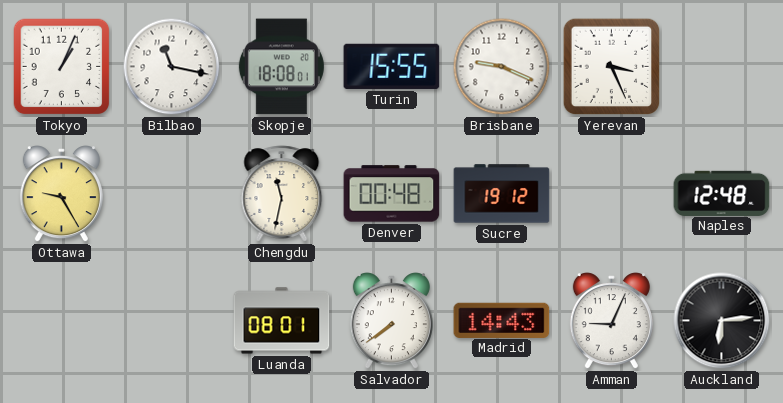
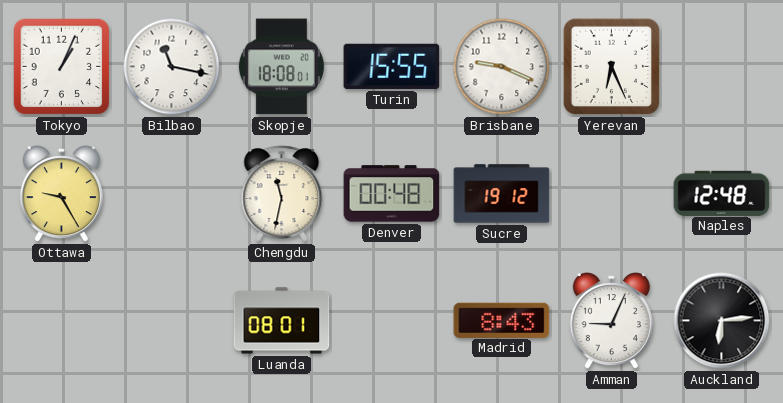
Yerevan: 3:26 -> 6:26
Salvador: 7:39 -> none
Madrid: 14:43 -> 8:43
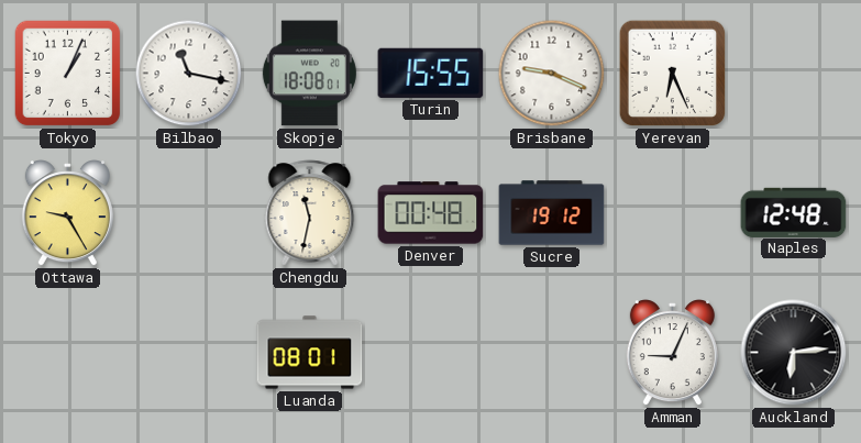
Madrid: 8:43 -> none
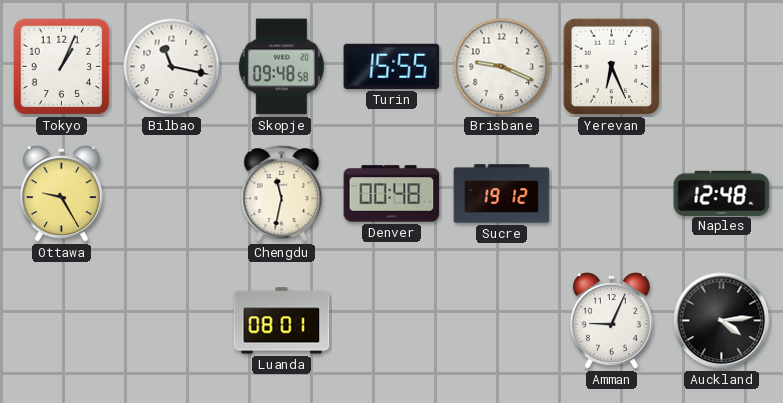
Skopje: 18:08 -> 09:48
Auckland: 6:14 -> 4:14
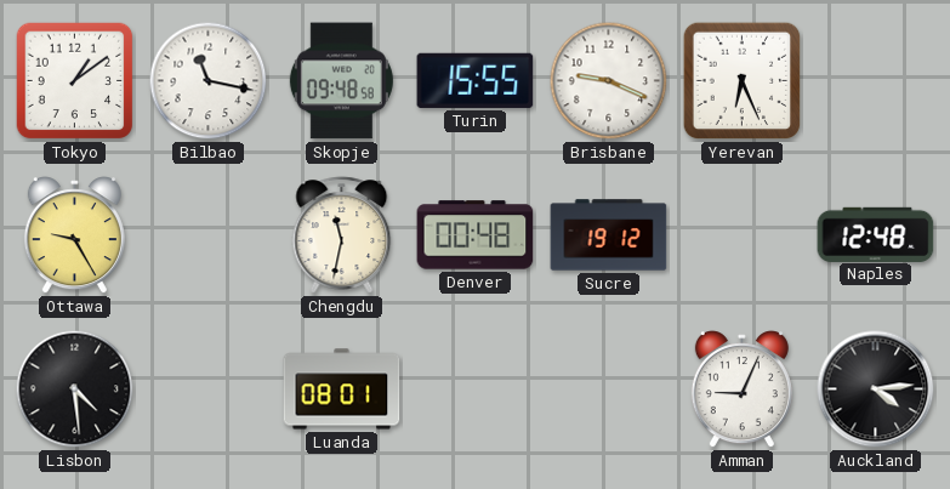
Tokyo: 1:04 -> 1:09
Lisbon: none -> 4:29
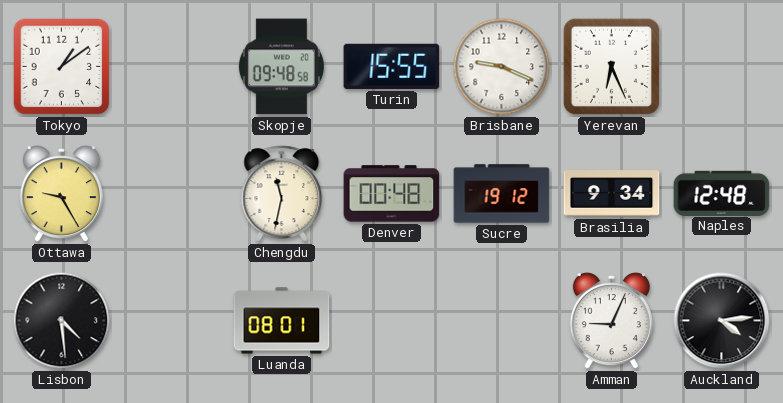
Bilbao: 11:17 -> none
Brasilia: none -> 9:34
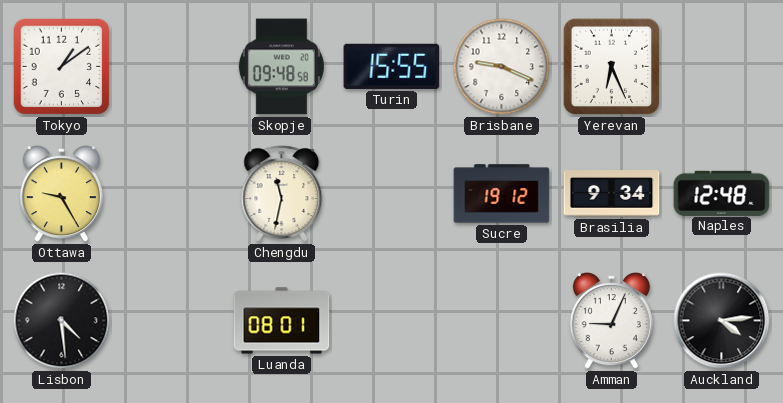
Denver: 00:48 -> none
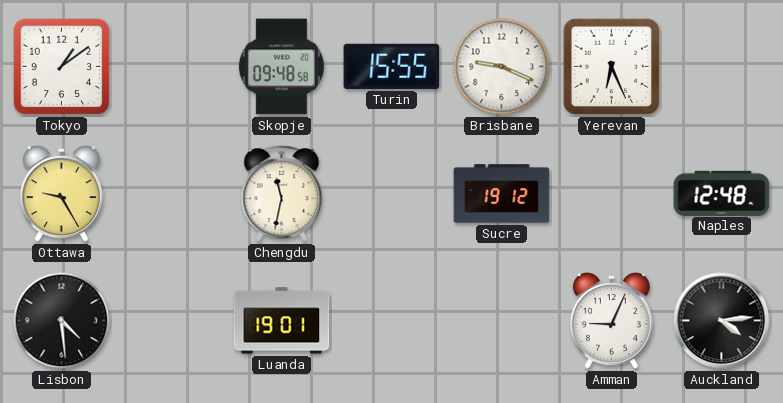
Brasilia: 9:34 -> none
Luanda: 08:01 -> 19:01
